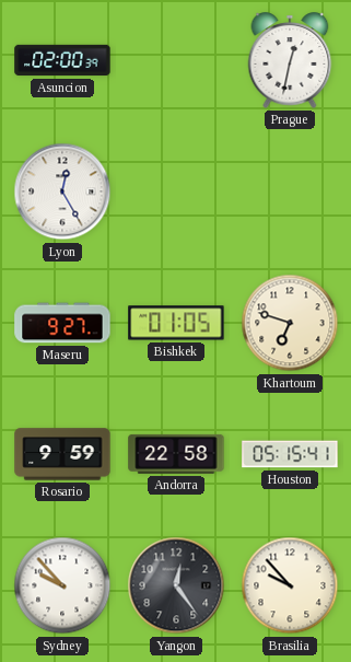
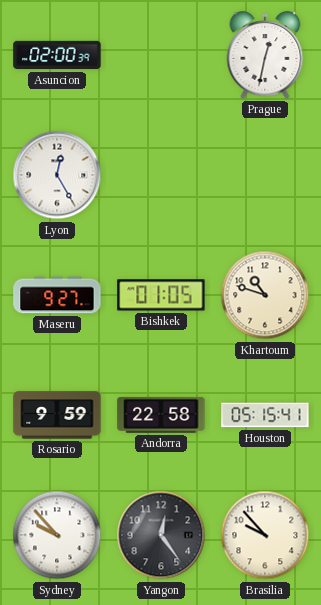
Khartoum: 6:48 -> 10:48
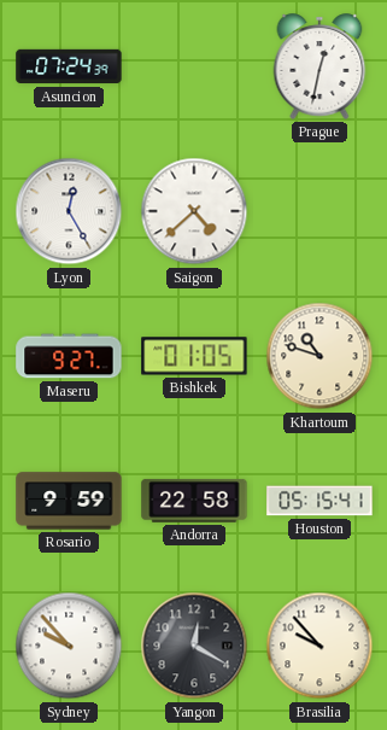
Asuncion: 02:00 -> 07:24
Saigon: none -> 4:38
Yangon: 12:24 -> 12:20
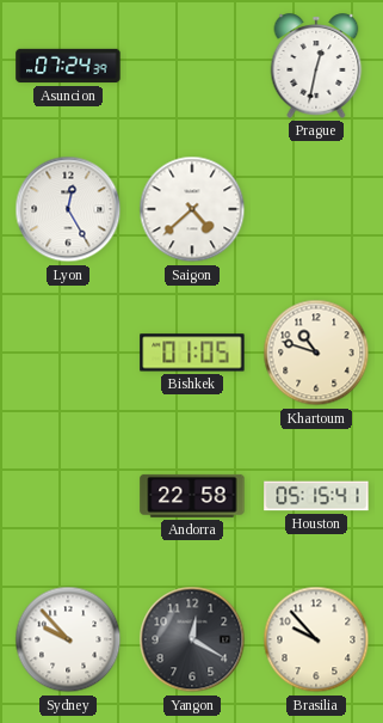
Maseru: 9:27 -> none
Rosario: 9:59 -> none
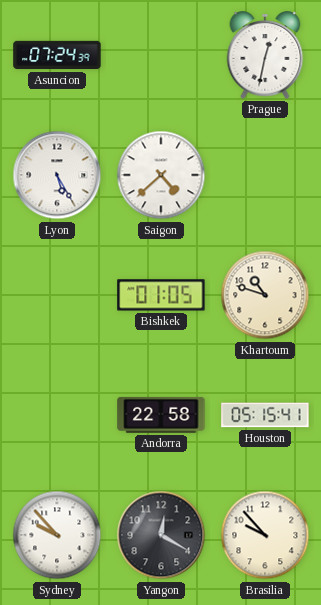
Lyon: 12:25 -> 5:25
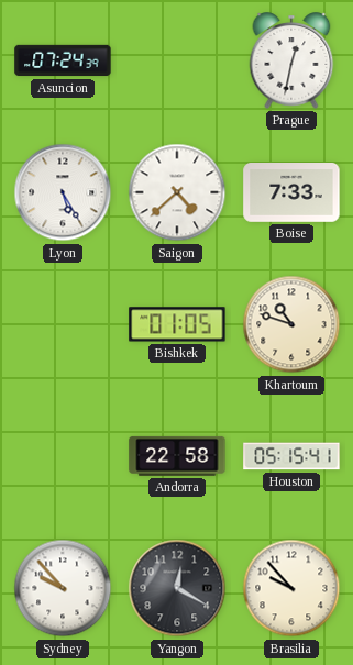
Boise: none -> 7:33
